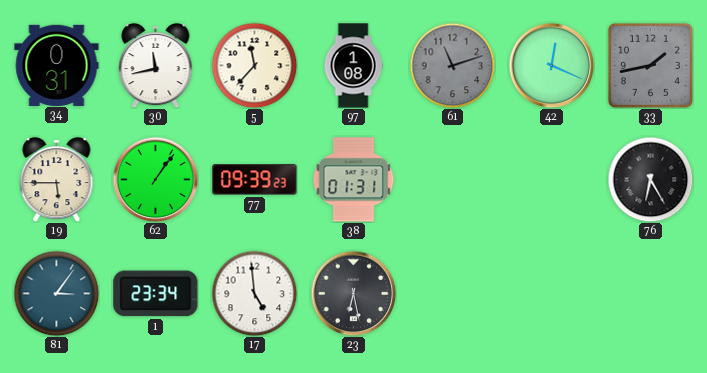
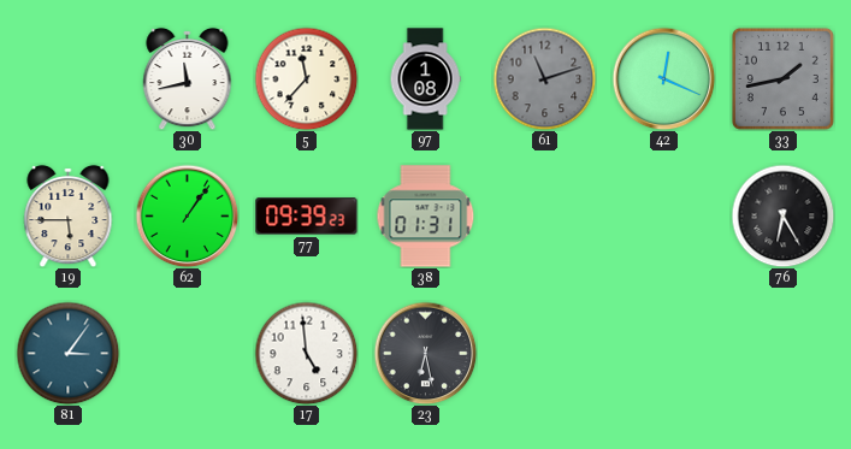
34: 0:31 -> none
1: 23:34 -> none
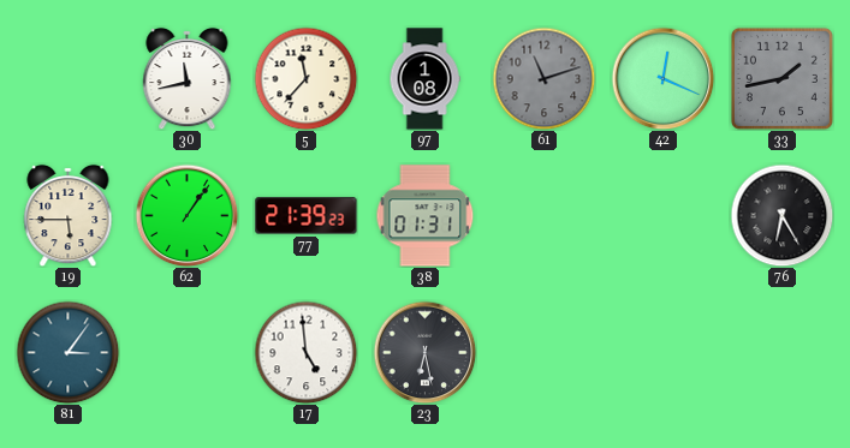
77: 09:39 -> 21:39
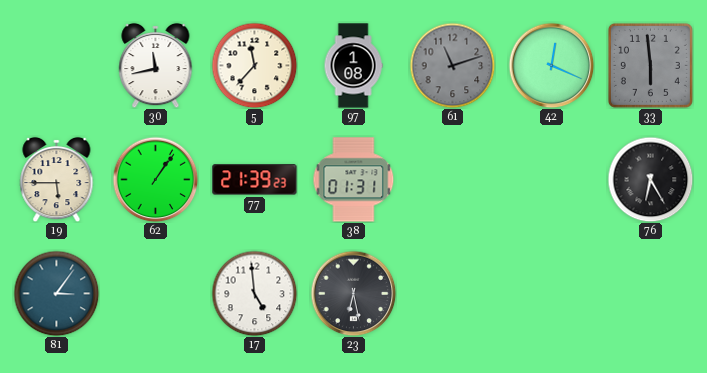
33: 1:43 -> 5:59
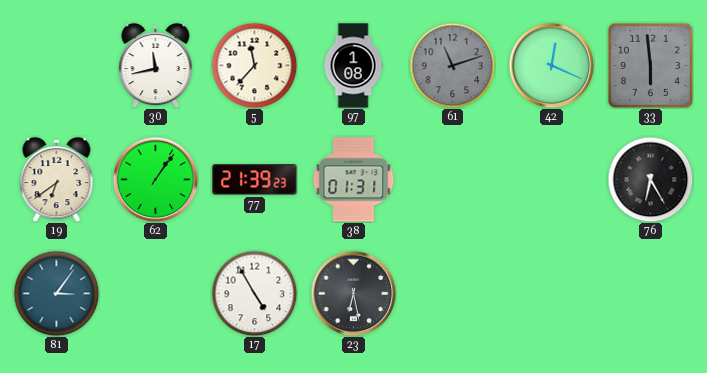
19: 5:45 -> 6:39
17: 4:59 -> 4:55
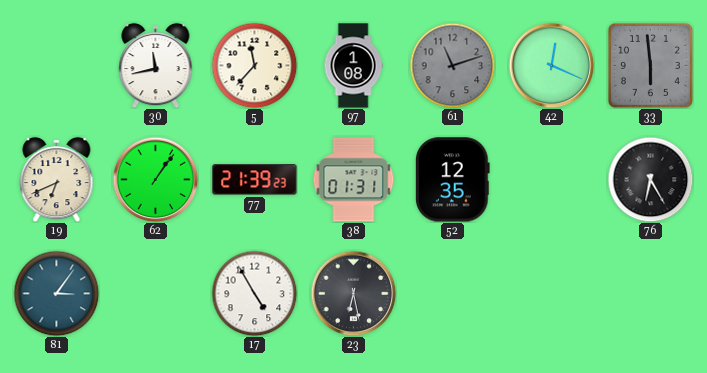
19: 6:39 -> 6:41
52: none -> 12:35
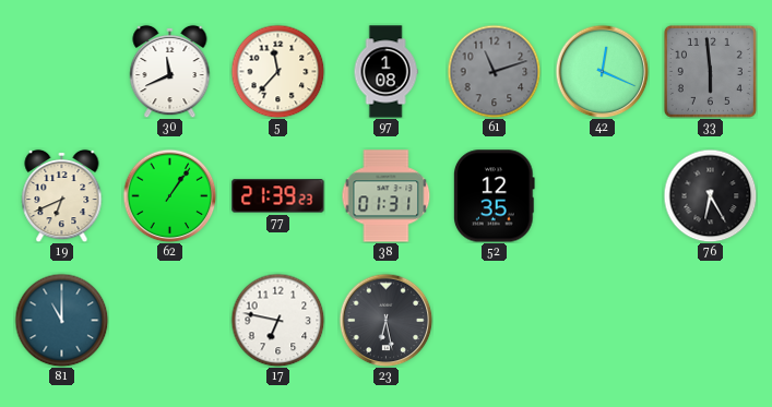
30: 11:43 -> 11:41
81: 3:06 -> 11:00
17: 4:55 -> 6:47
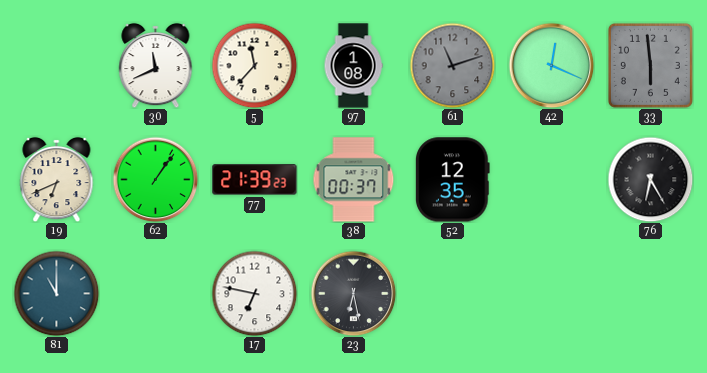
38: 01:31 -> 00:37
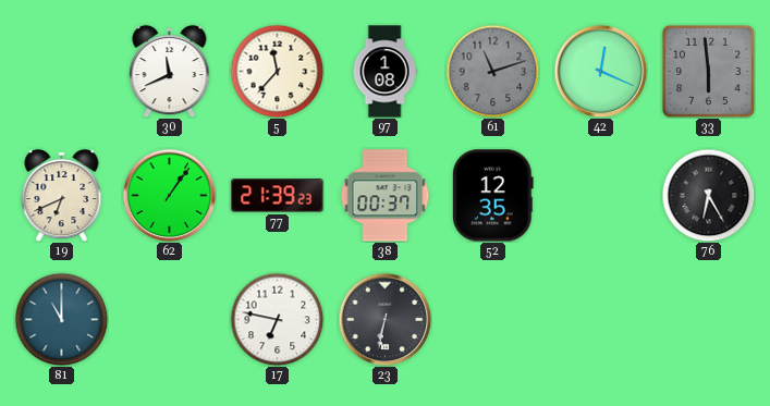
23: 6:28 -> 6:32
